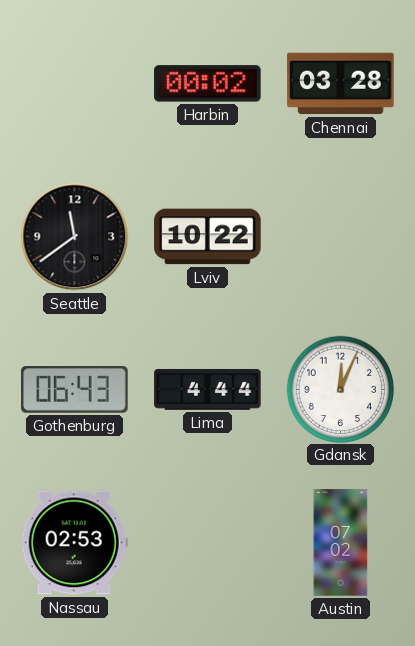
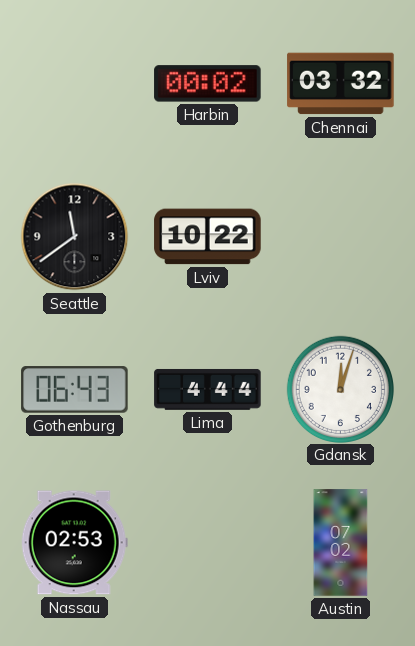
Chennai: 03:28 -> 03:32
Gdansk: 12:04 -> 12:03
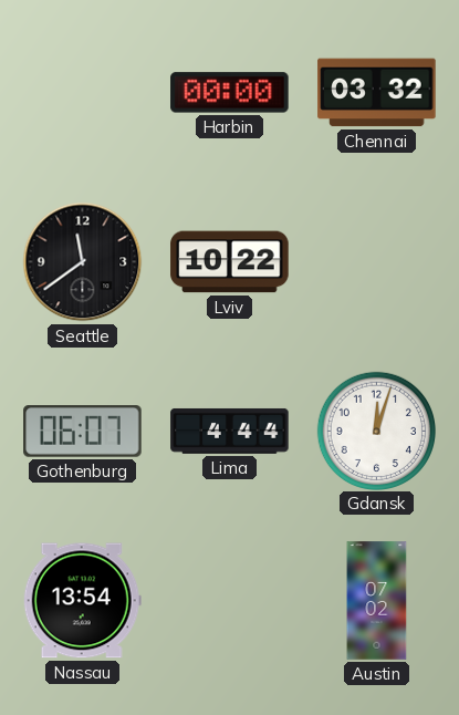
Harbin: 00:02 -> 00:00
Gothenburg: 06:43 -> 06:07
Nassau: 02:53 -> 13:54
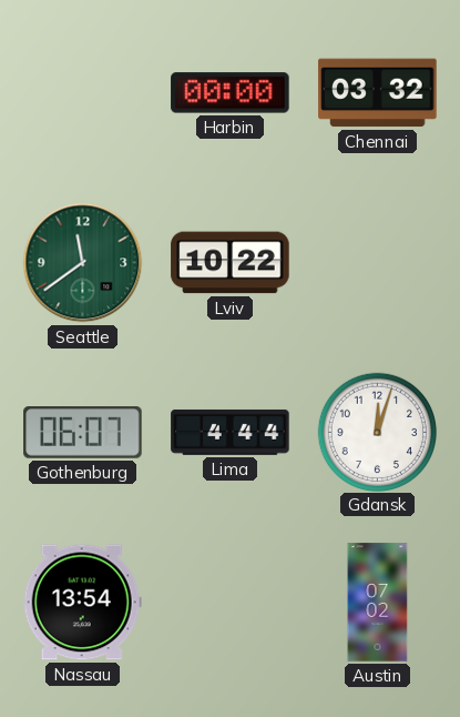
Seattle dial: black -> green
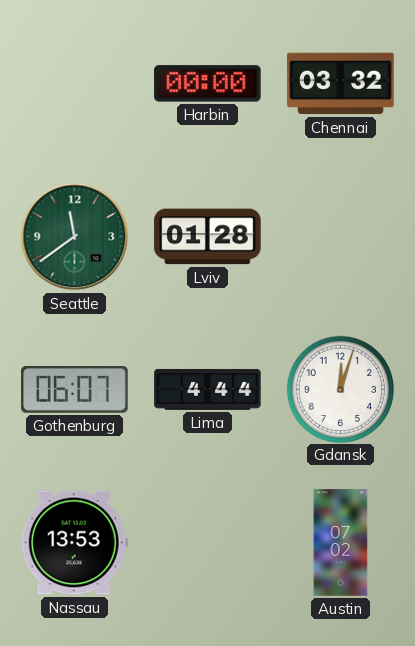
Lviv: 10:22 -> 01:28
Nassau: 13:54 -> 13:53
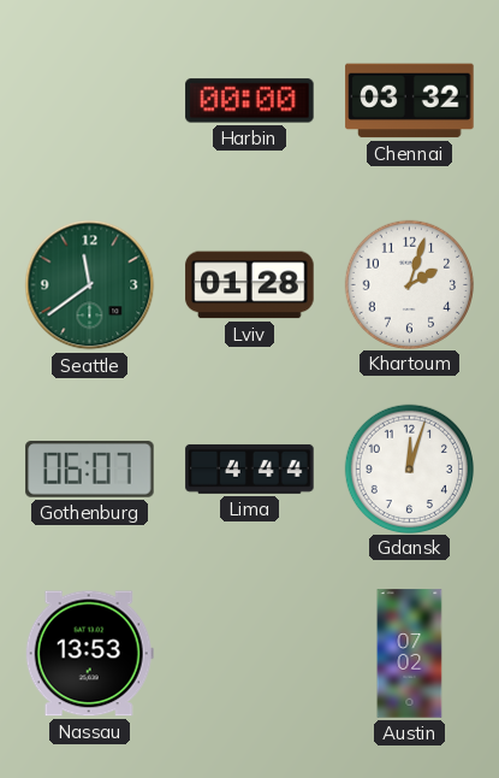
Khartoum: none -> 2:03
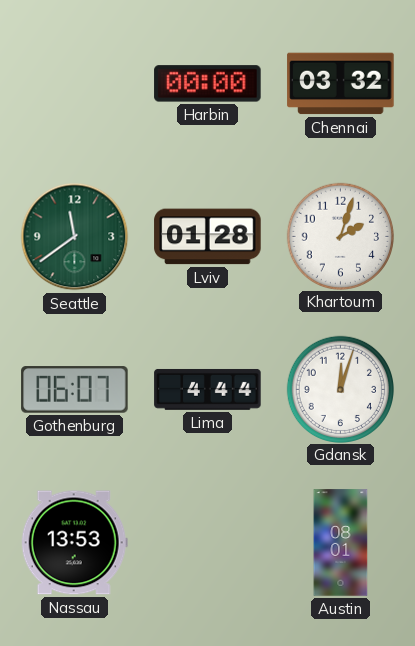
Austin: 07:02 -> 08:01
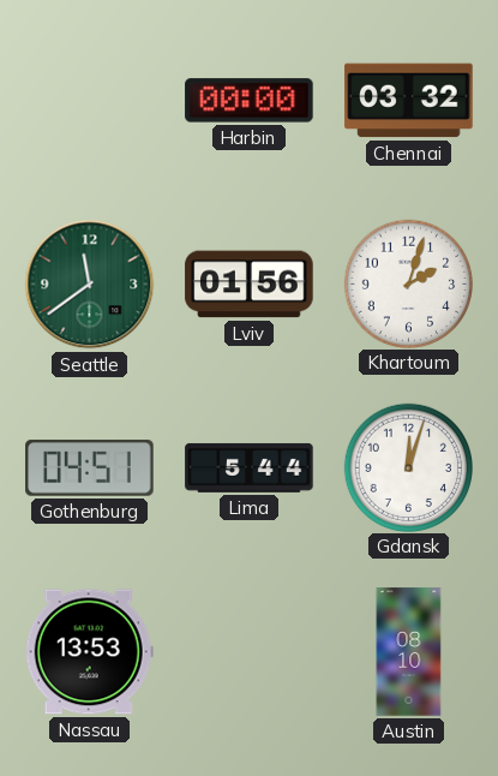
Lviv: 01:28 -> 01:56
Gothenburg: 06:07 -> 04:51
Lima: 4:44 -> 5:44
Austin: 08:01 -> 08:10
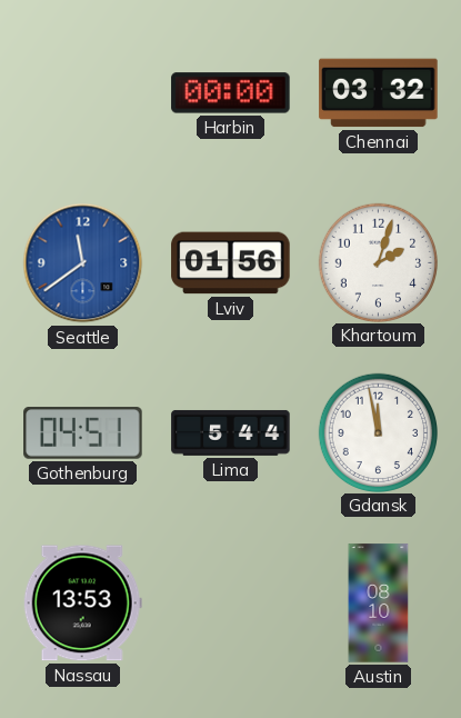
Seattle dial: green -> blue
Gdansk: 12:03 -> 11:58
